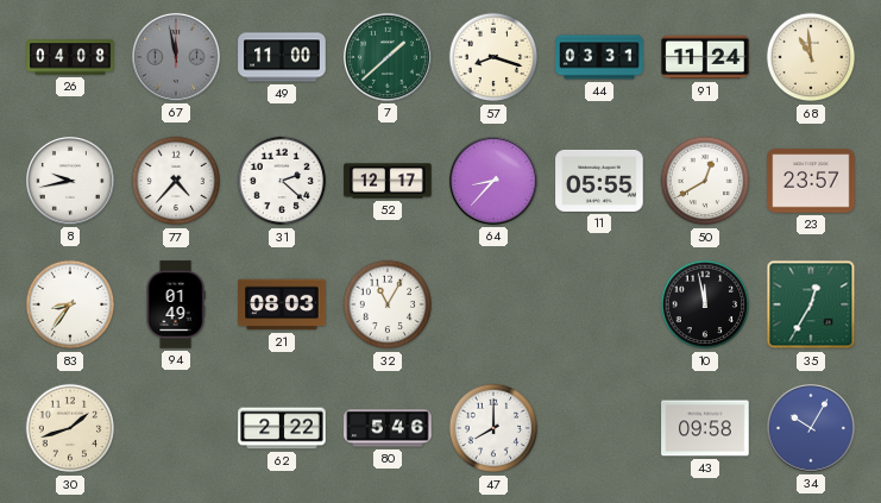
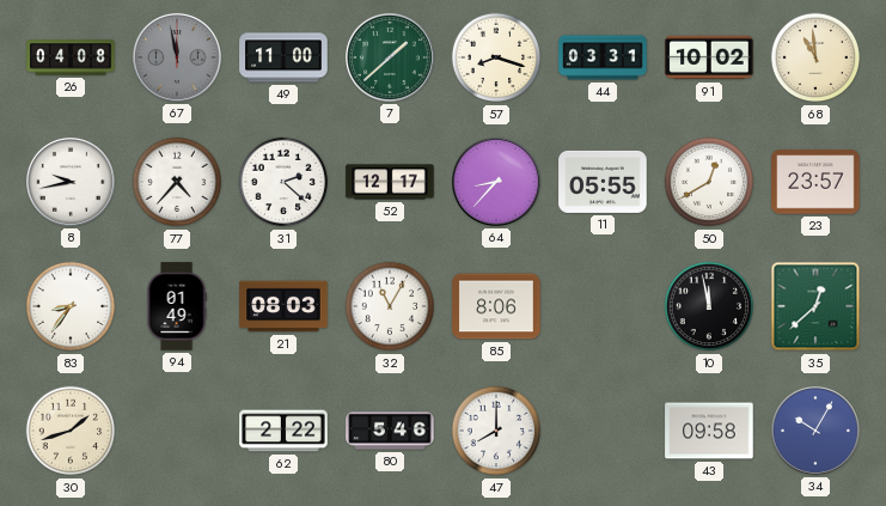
91: 11:24 -> 10:02
85: none -> 8:06
35: 12:35 -> 12:38
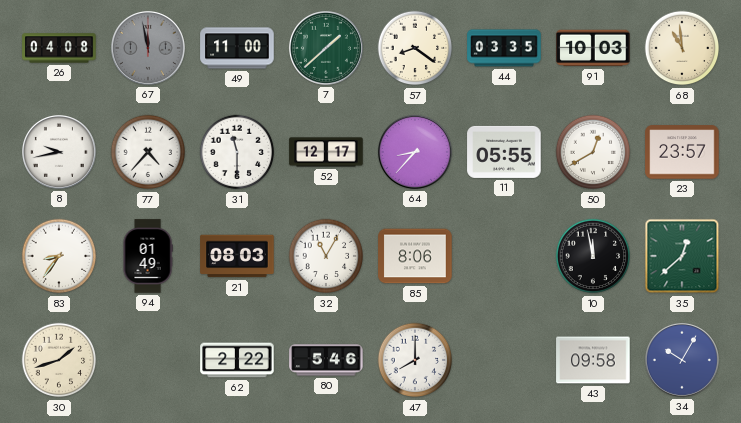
57: 8:18 -> 8:21
44: 03:31 -> 03:35
91: 10:02 -> 10:03
31: 2:22 -> 11:30
